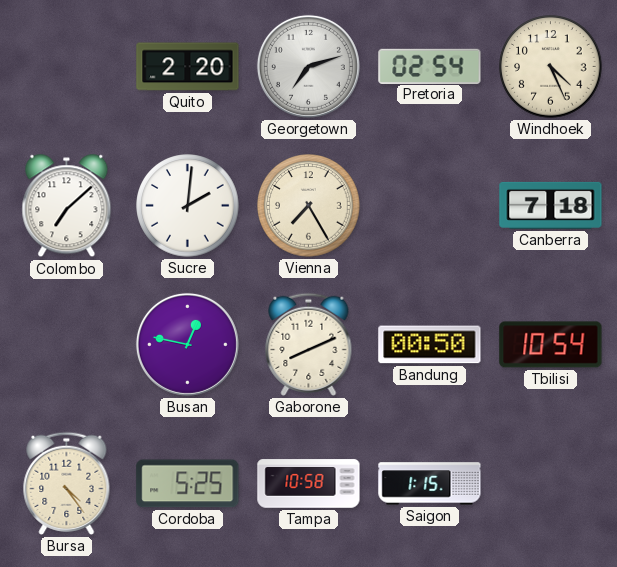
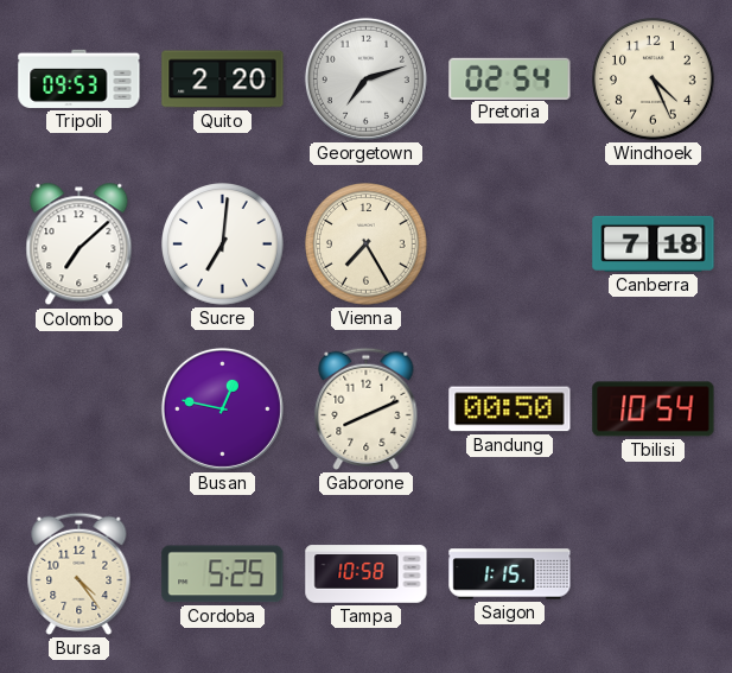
Tripoli: none -> 09:53
Sucre: 2:01 -> 7:01
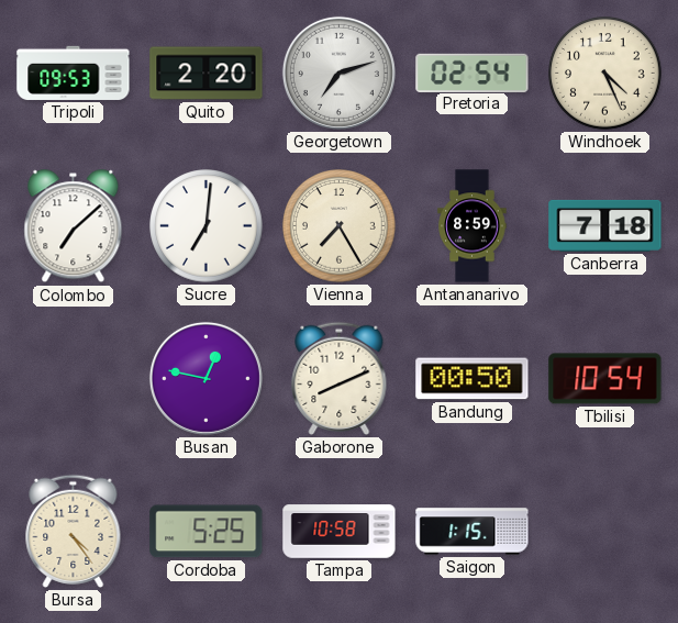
Antananarivo: none -> 8:59
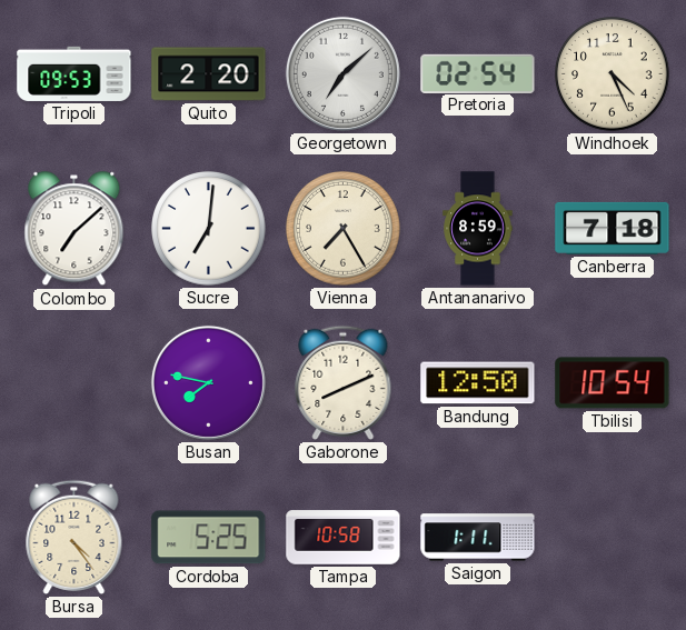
Georgetown: 7:12 -> 7:08
Busan: 12:47 -> 7:47
Bandung: 00:50 -> 12:50
Saigon: 1:15 -> 1:11
